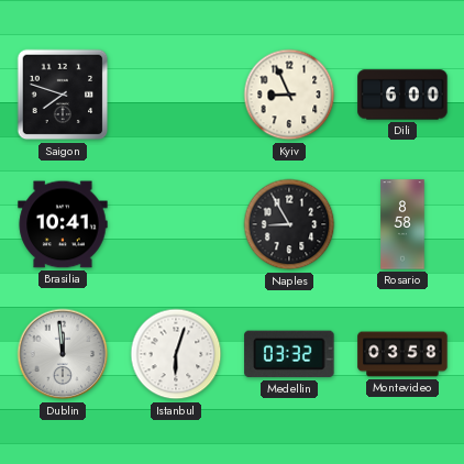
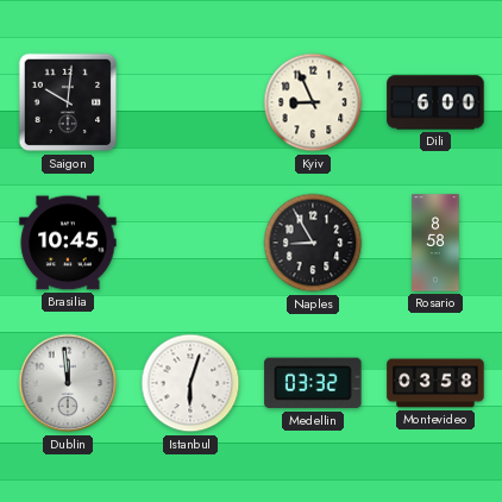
Saigon: 7:48 -> 10:01
Brasilia: 10:41 -> 10:45
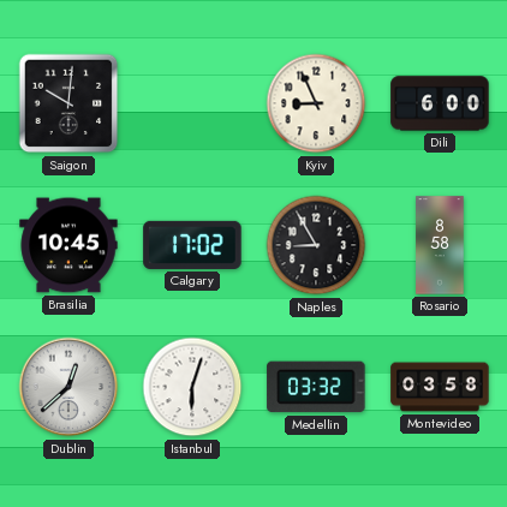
Calgary: none -> 17:02
Dublin: 11:59 -> 12:38
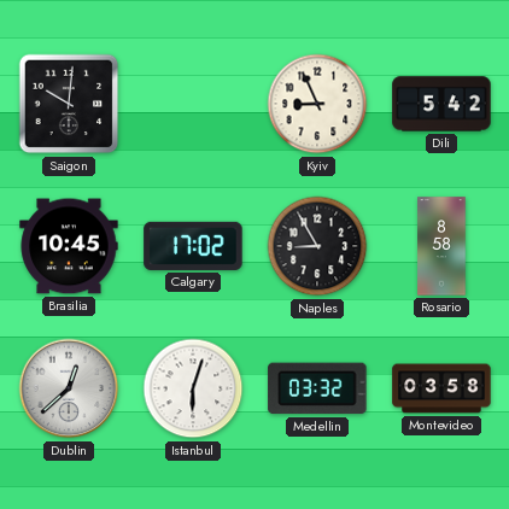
Dili: 6:00 -> 5:42
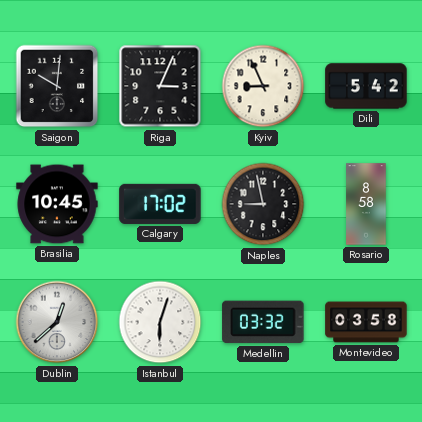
Riga: none -> 3:04
Naples: 8:55 -> 8:58
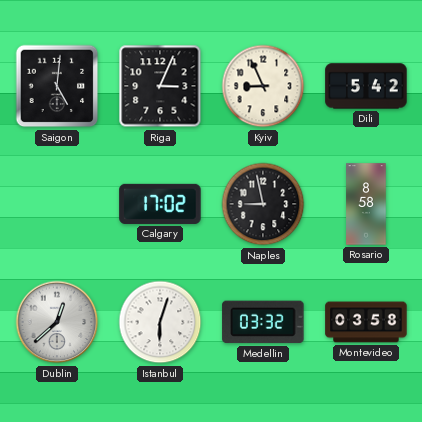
Saigon: 10:01 -> 5:01
Brasilia: 10:45 -> none
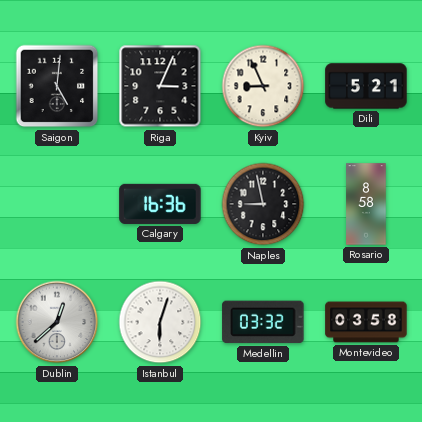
Dili: 5:42 -> 5:21
Calgary: 17:02 -> 16:36
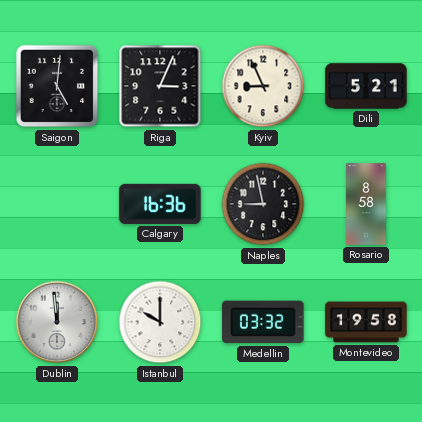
Dublin: 12:38 -> 11:59
Istanbul: 6:03 -> 10:00
Montevideo: 03:58 -> 19:58
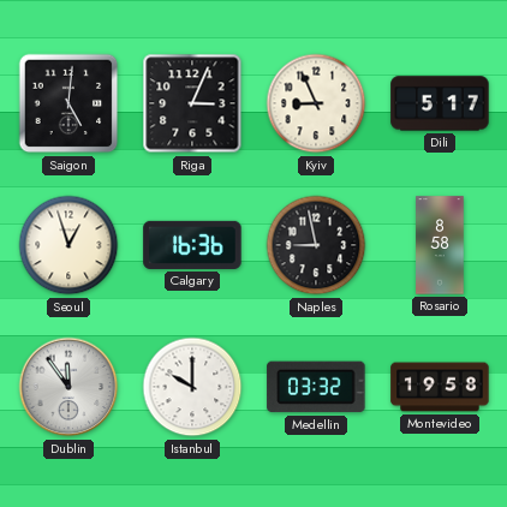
Dili: 5:21 -> 5:17
Seoul: none -> 12:57
Dublin: 11:59 -> 11:54
